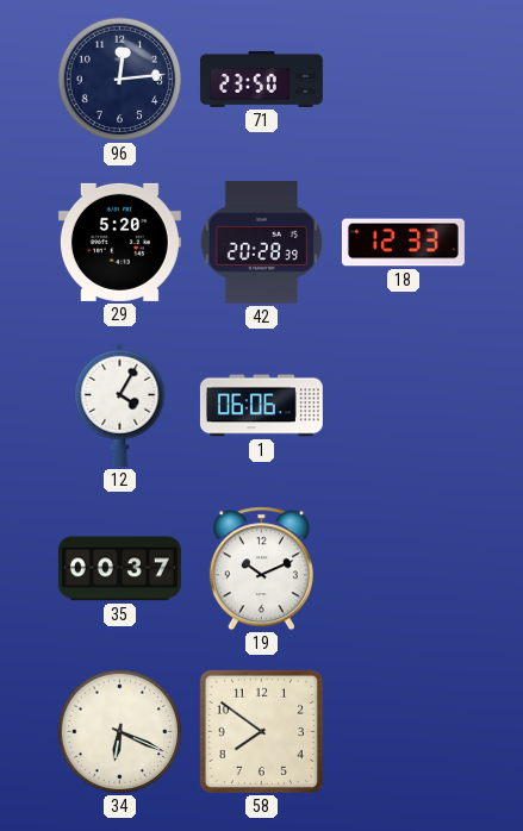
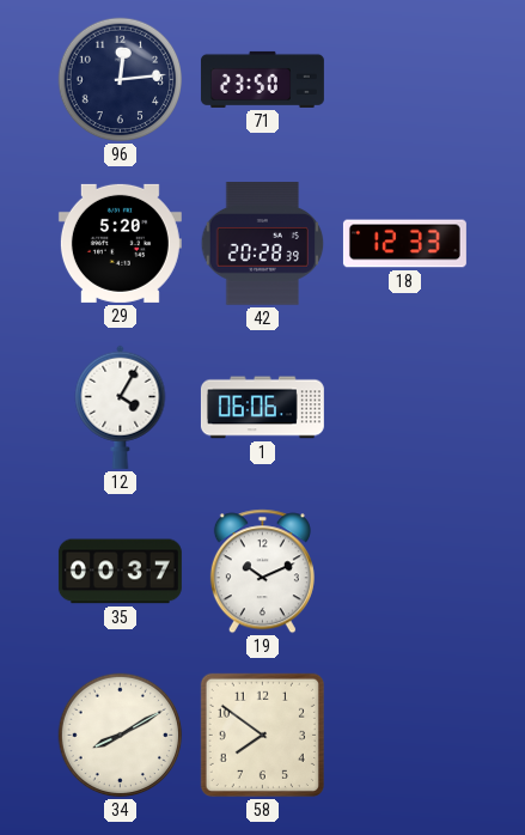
34: 6:19 -> 8:10
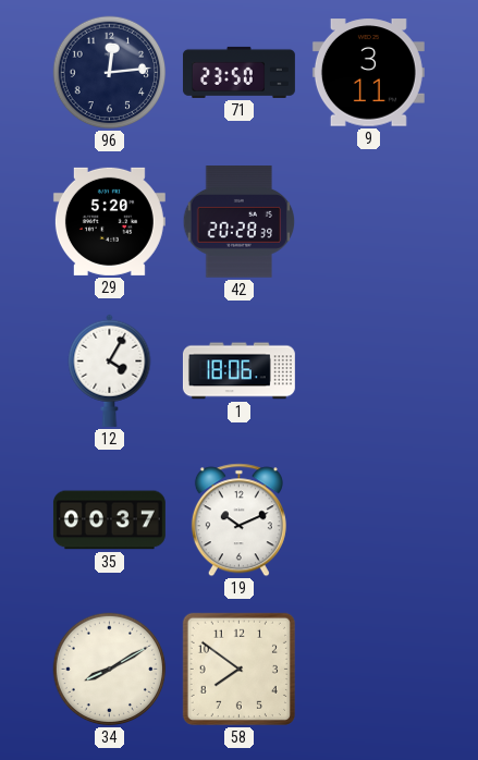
9: none -> 3:11
18: 12:33 -> none
1: 06:06 -> 18:06
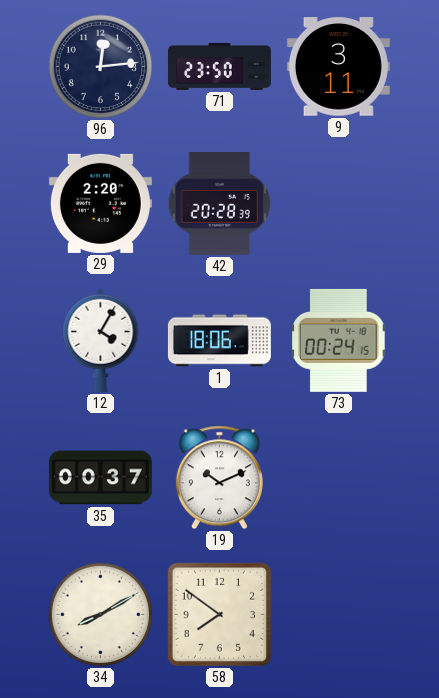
29: 5:20 -> 2:20
73: none -> 00:24
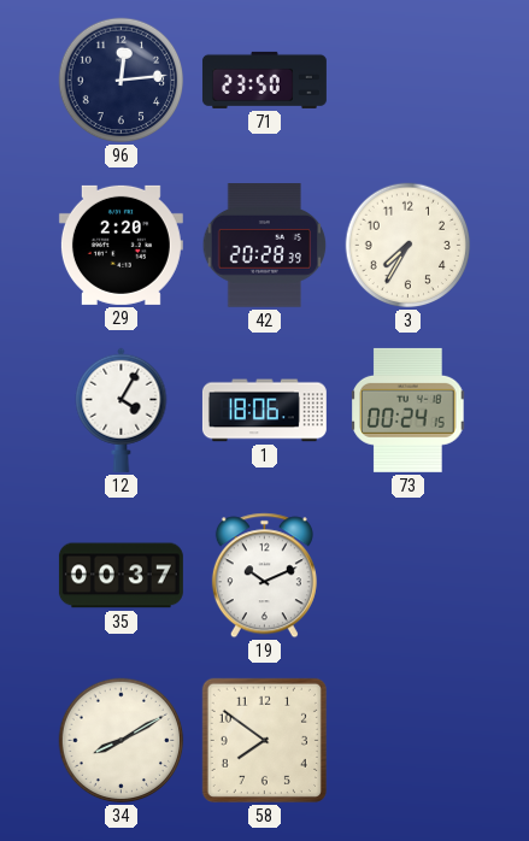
9: 3:11 -> none
3: none -> 7:35
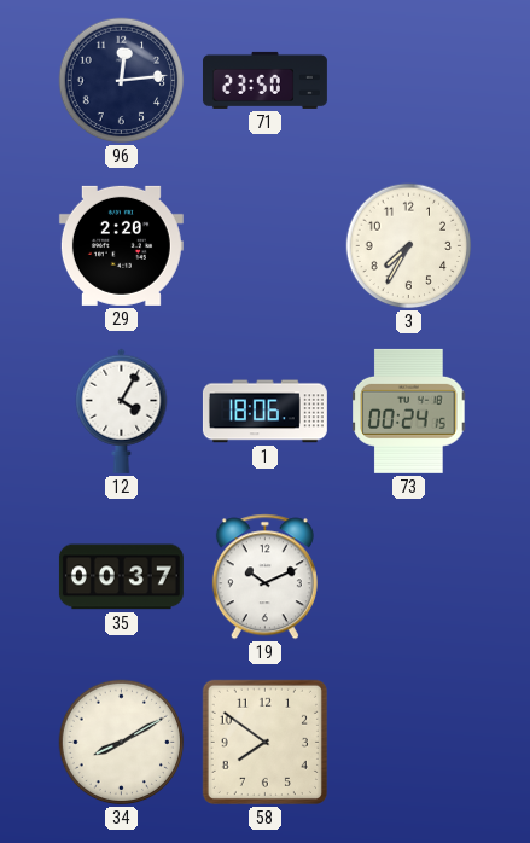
42: 20:28 -> none
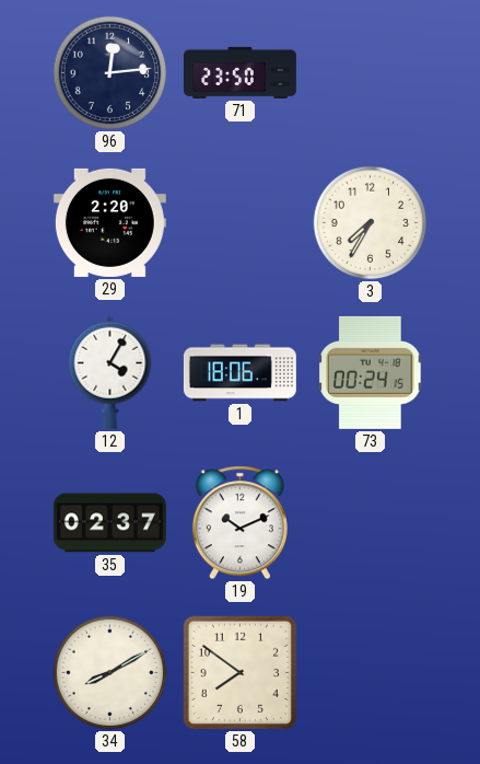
35: 00:37 -> 02:37
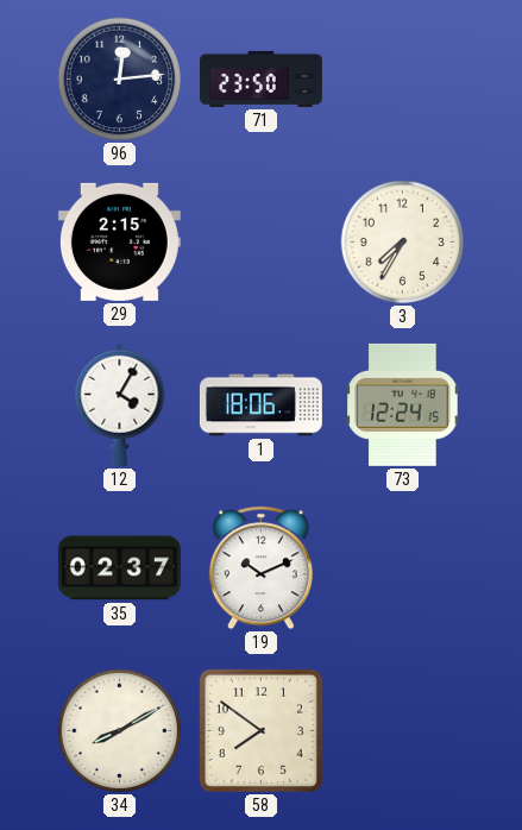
29: 2:20 -> 2:15
73: 00:24 -> 12:24
